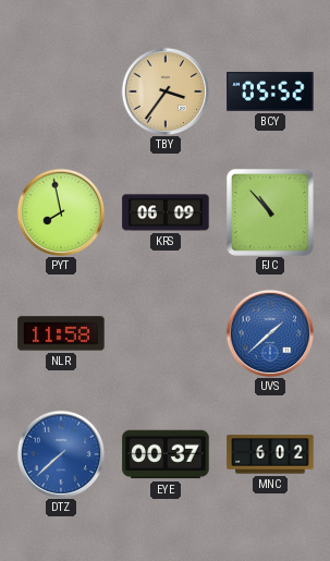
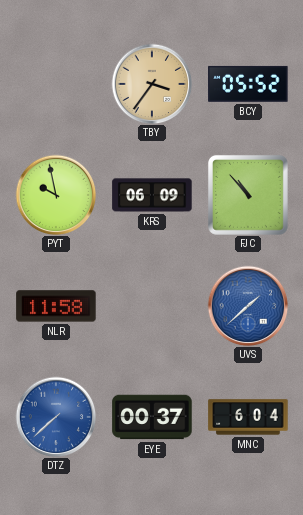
PYT: 7:58 -> 9:58
MNC: 6:02 -> 6:04
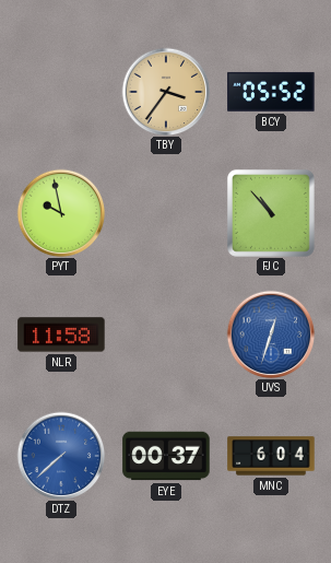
KRS: 06:09 -> none
UVS: 1:38 -> 12:33
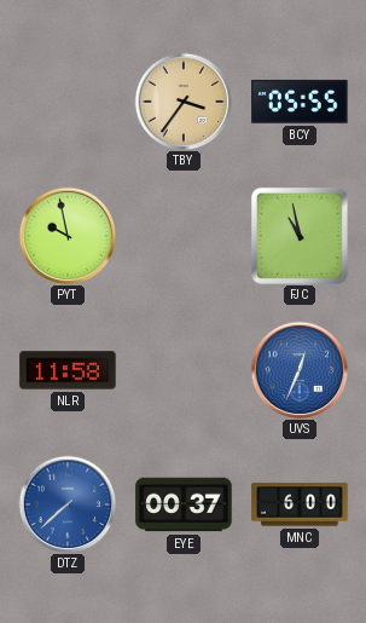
BCY: 05:52 -> 05:55
FJC: 10:53 -> 10:58
UVS: 12:33 -> 12:34
MNC: 6:04 -> 6:00
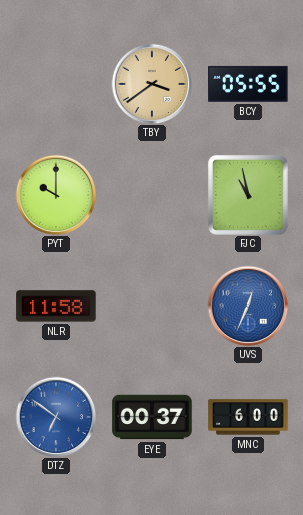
TBY: 3:36 -> 3:39
PYT: 9:58 -> 10:00
DTZ: 7:38 -> 6:51
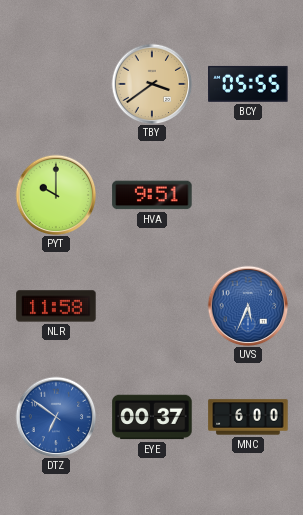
HVA: none -> 9:51
FJC: 10:58 -> none
UVS: 12:34 -> 5:34
